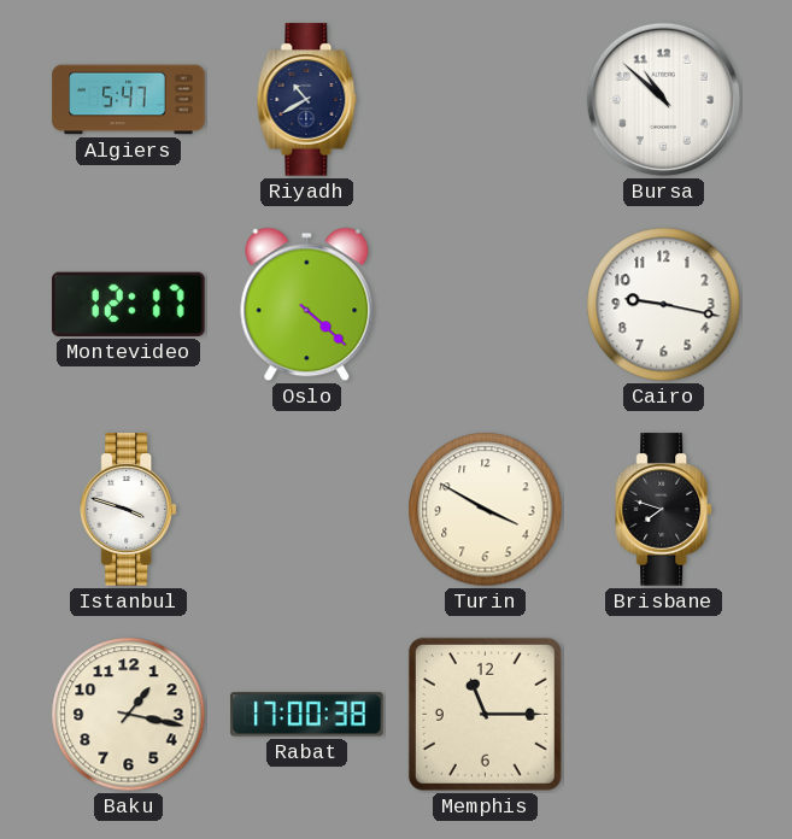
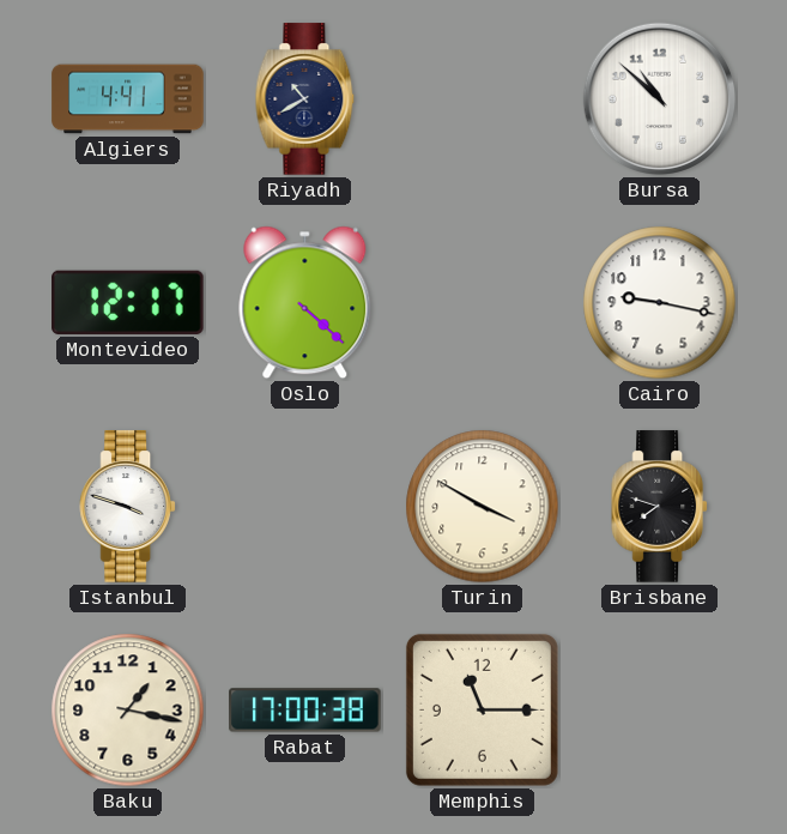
Algiers: 5:47 -> 4:41
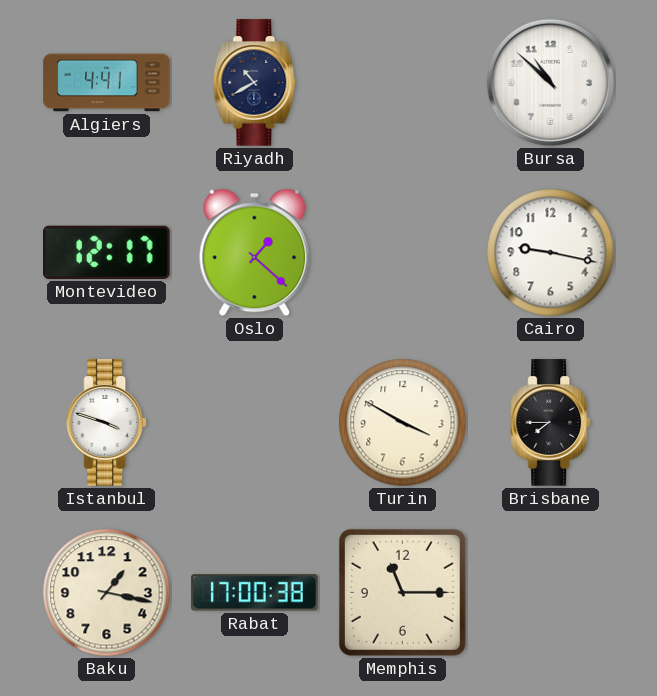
Oslo: 4:22 -> 1:22
Brisbane: 7:48 -> 7:45
